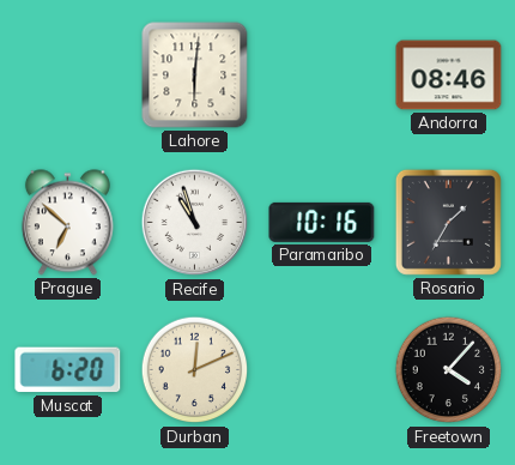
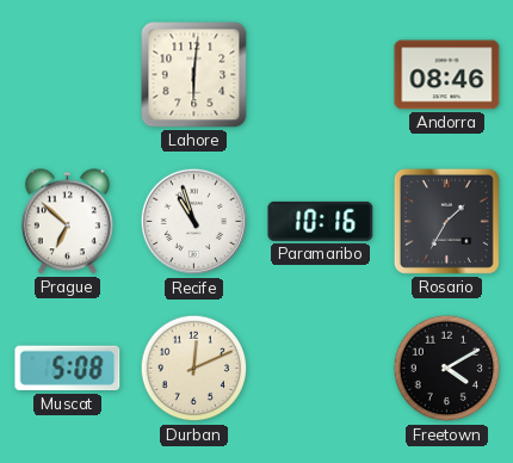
Muscat: 6:20 -> 5:08
Freetown: 4:07 -> 4:10
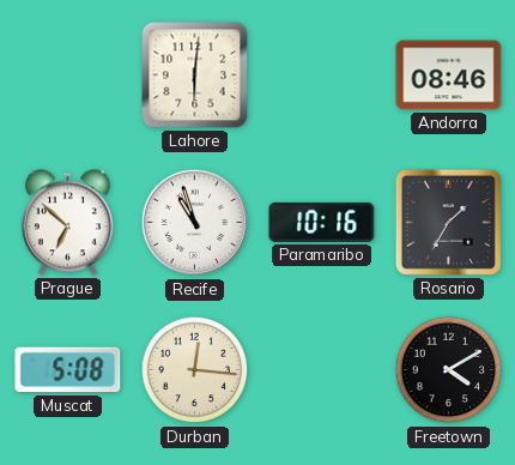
Durban: 12:11 -> 12:16
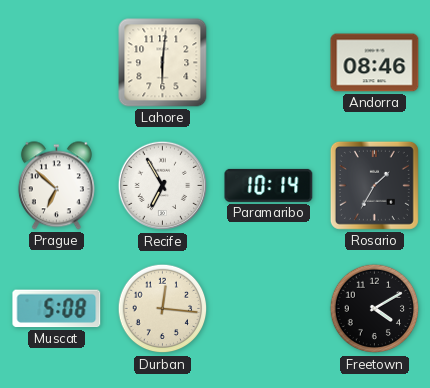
Recife: 10:57 -> 6:55
Paramaribo: 10:16 -> 10:14
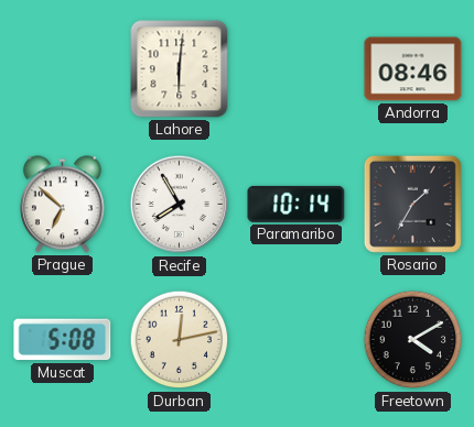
Recife: 6:55 -> 7:55
Durban: 12:16 -> 12:13
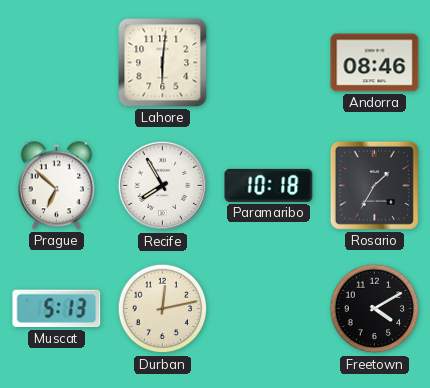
Paramaribo: 10:14 -> 10:18
Muscat: 5:08 -> 5:13
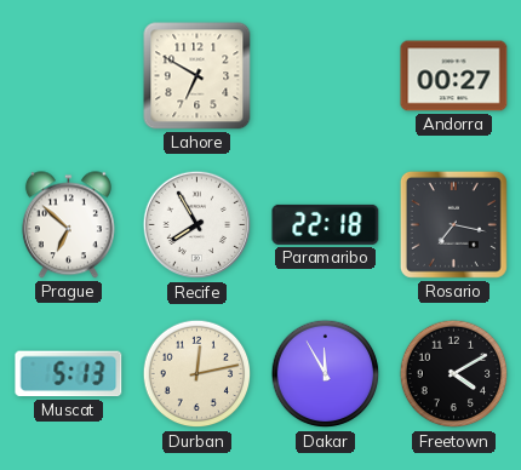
Lahore: 6:01 -> 6:50
Andorra: 08:46 -> 00:27
Paramaribo: 10:18 -> 22:18
Rosario: 1:35 -> 7:17
Dakar: none -> 11:55
